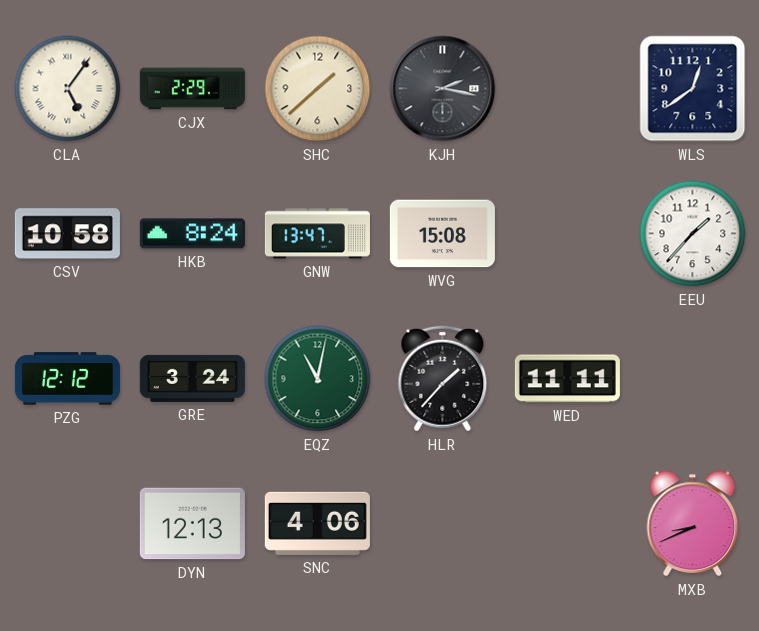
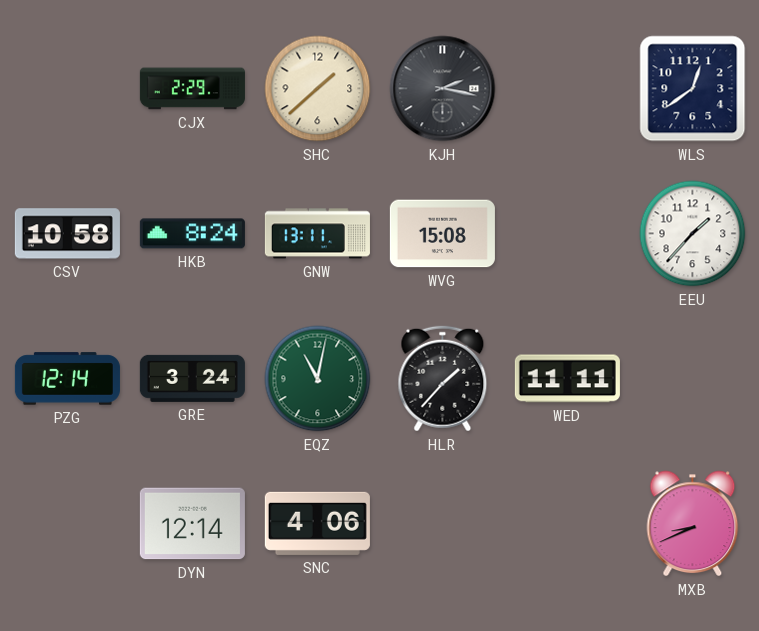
CLA: 5:06 -> none
GNW: 13:47 -> 13:11
PZG: 12:12 -> 12:14
DYN: 12:13 -> 12:14
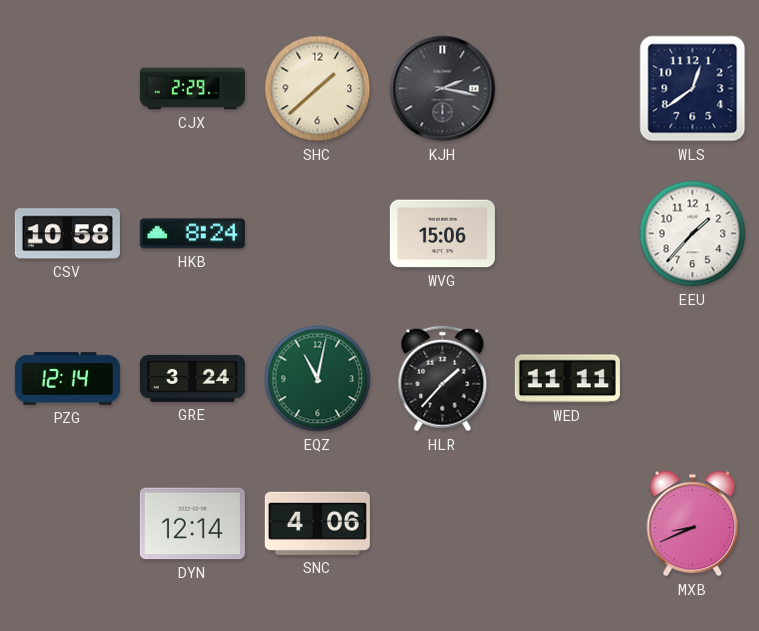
GNW: 13:11 -> none
WVG: 15:08 -> 15:06
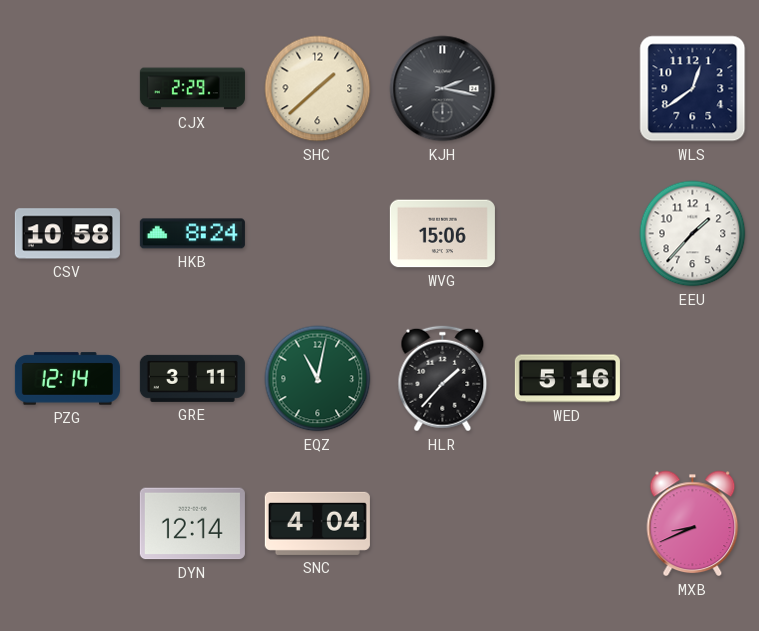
GRE: 3:24 -> 3:11
WED: 11:11 -> 5:16
SNC: 4:06 -> 4:04
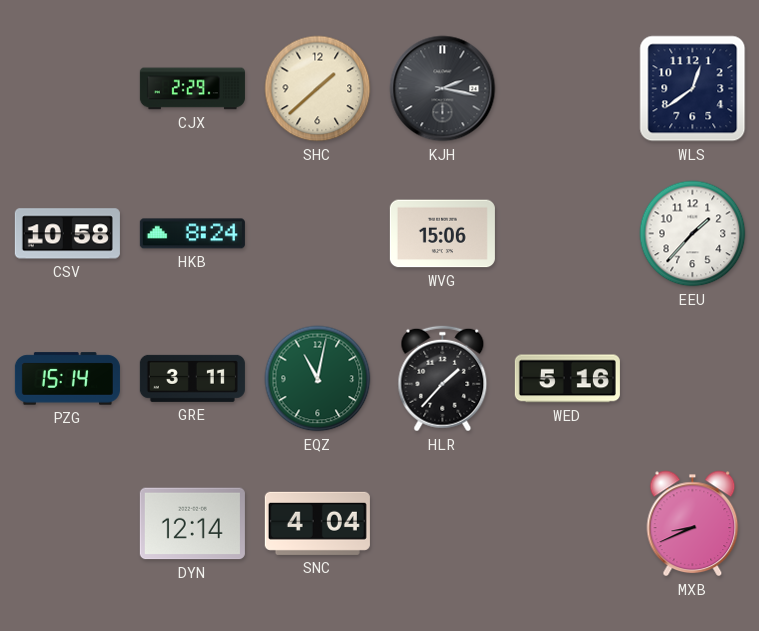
PZG: 12:14 -> 15:14
